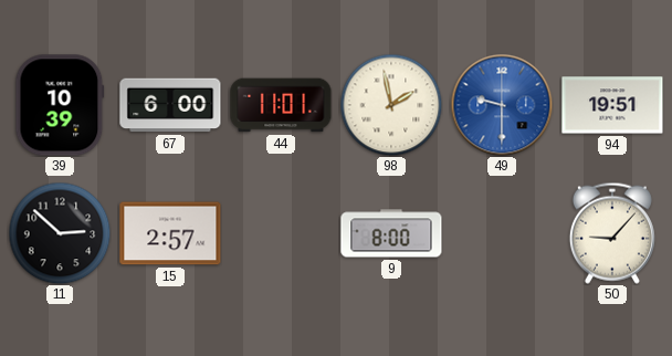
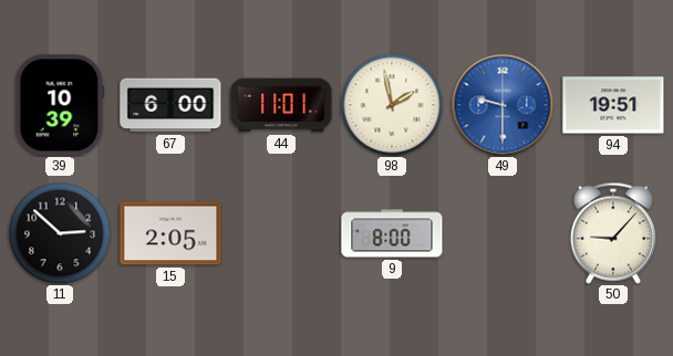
15: 2:57 -> 2:05
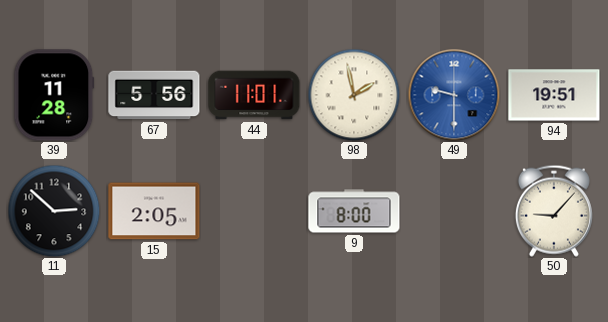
39: 10:39 -> 11:28
67: 6:00 -> 5:56
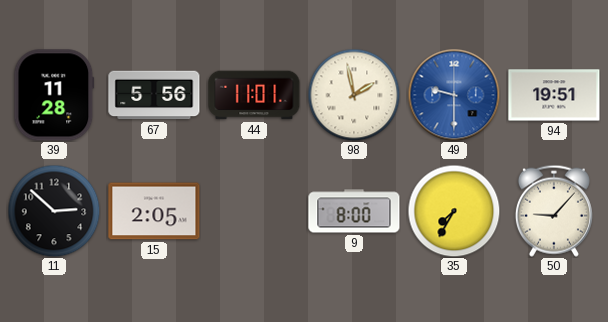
35: none -> 7:35
